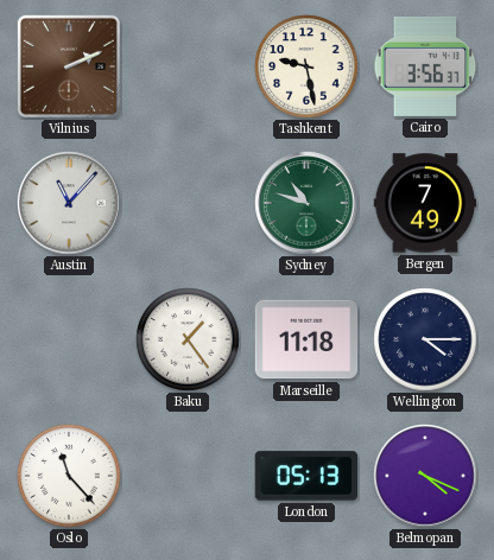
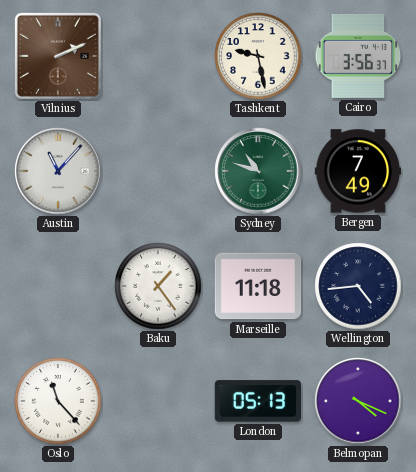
Wellington: 4:15 -> 4:44
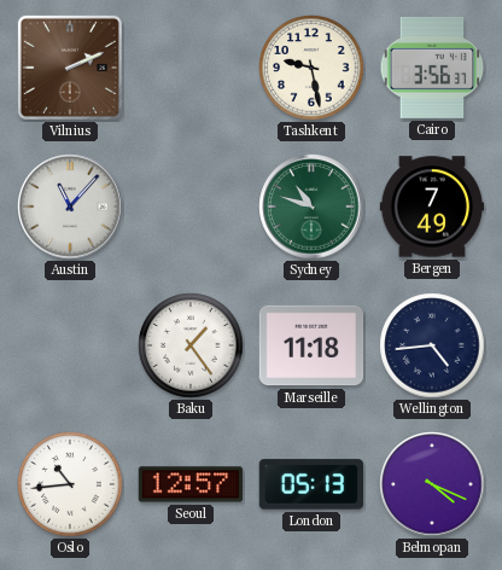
Oslo: 11:23 -> 10:44
Seoul: none -> 12:57
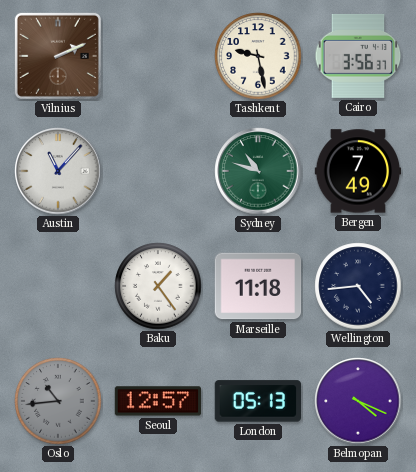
Oslo dial: white -> grey
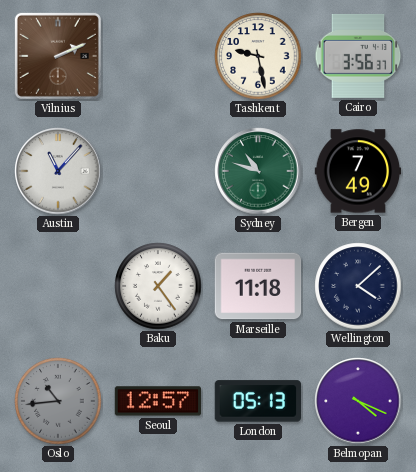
Wellington: 4:44 -> 4:08
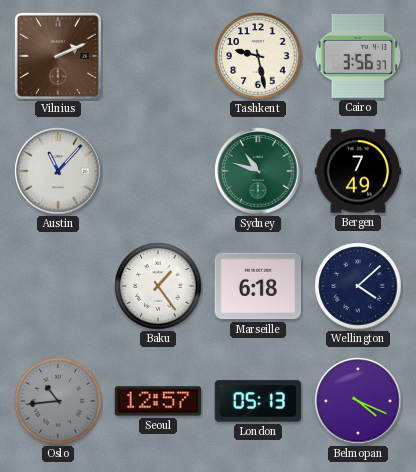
Marseille: 11:18 -> 6:18
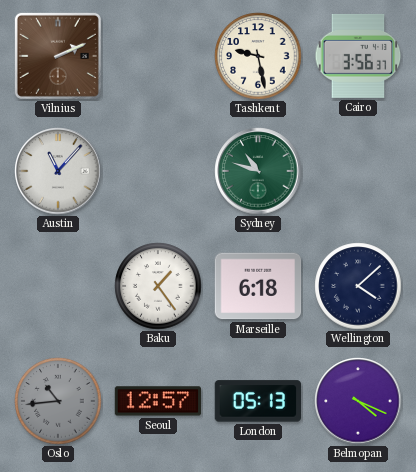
Bergen: 7:49 -> none
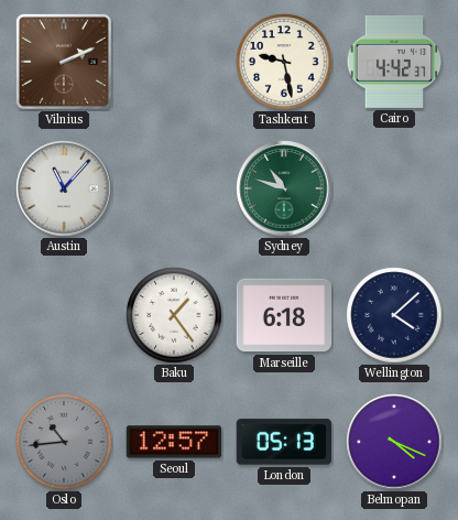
Cairo: 3:56 -> 4:42
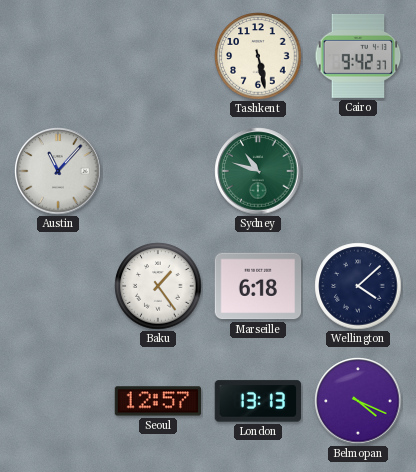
Vilnius: 2:11 -> none
Tashkent: 9:28 -> 5:28
Cairo: 4:42 -> 9:42
Oslo: 10:44 -> none
London: 05:13 -> 13:13
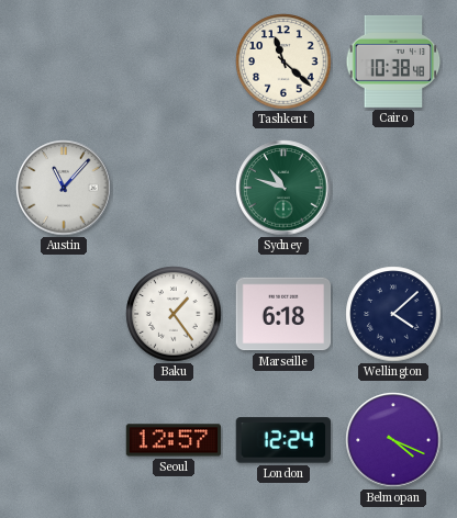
Tashkent: 5:28 -> 11:22
Cairo: 9:42 -> 10:38
London: 13:13 -> 12:24
